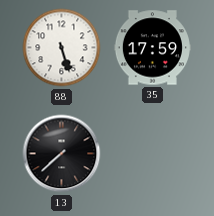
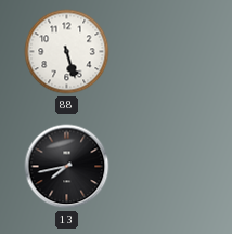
35: 17:59 -> none
13: 7:38 -> 7:43
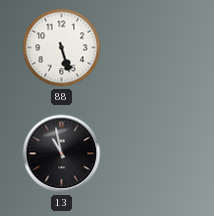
13: 7:43 -> 10:58
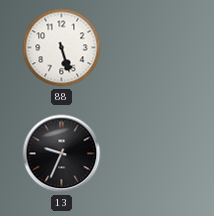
13: 10:58 -> 9:34
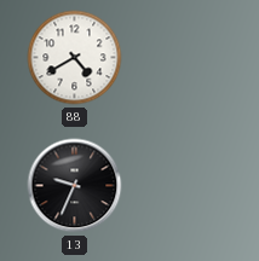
88: 5:27 -> 4:40
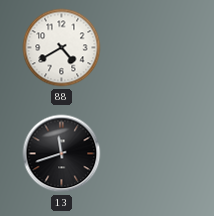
13: 9:34 -> 11:42
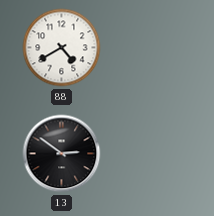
13: 11:42 -> 2:51
